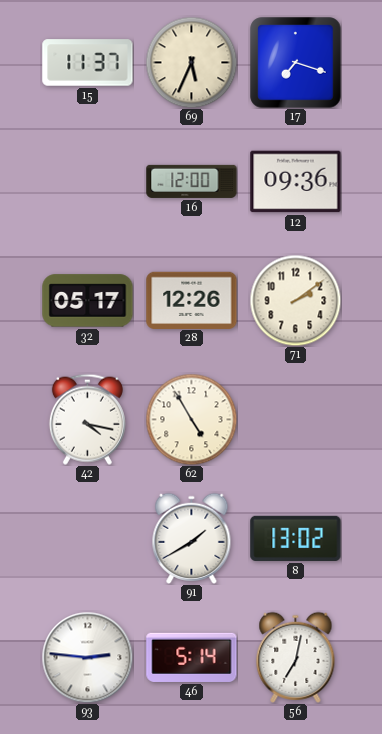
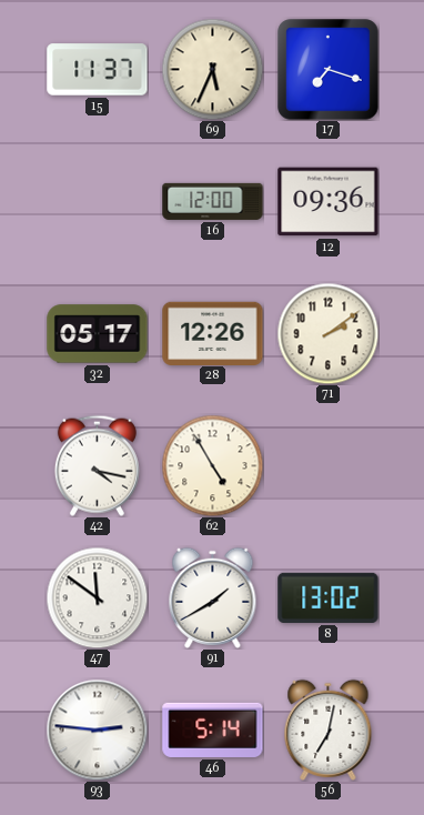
47: none -> 11:51
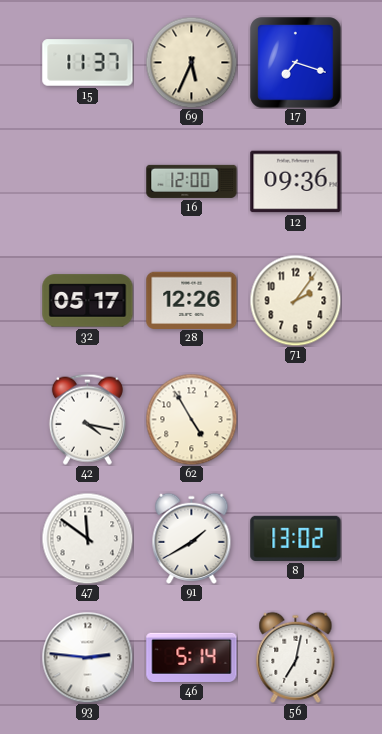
71: 2:09 -> 2:06
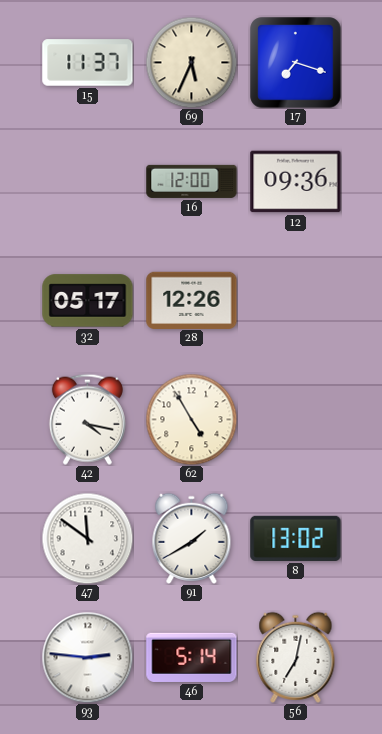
71: 2:06 -> none
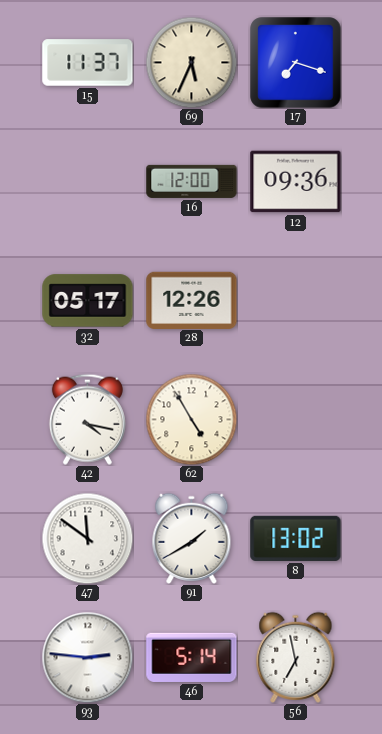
56: 7:02 -> 6:58
